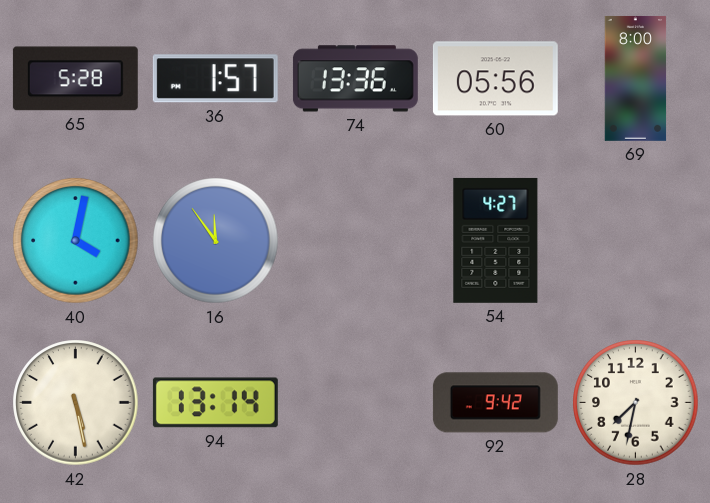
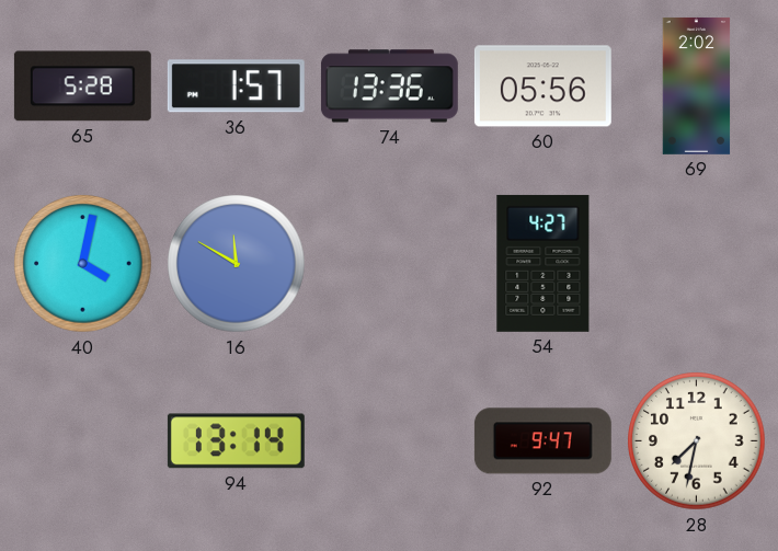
69: 8:00 -> 2:02
16: 11:54 -> 11:50
42: 5:28 -> none
92: 9:42 -> 9:47
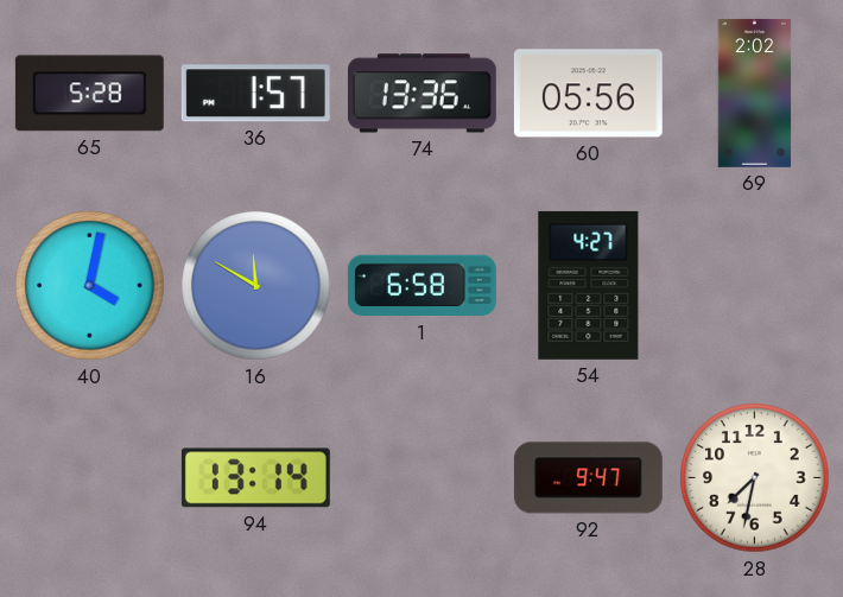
1: none -> 6:58
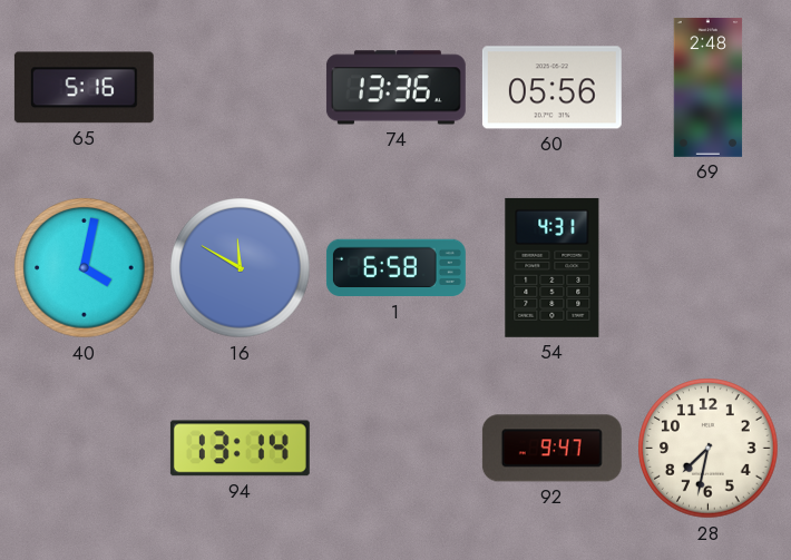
65: 5:28 -> 5:16
36: 1:57 -> none
69: 2:02 -> 2:48
54: 4:27 -> 4:31
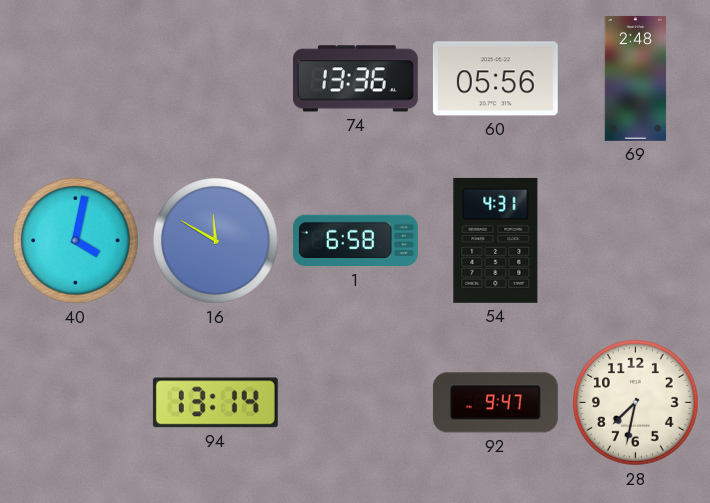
65: 5:16 -> none
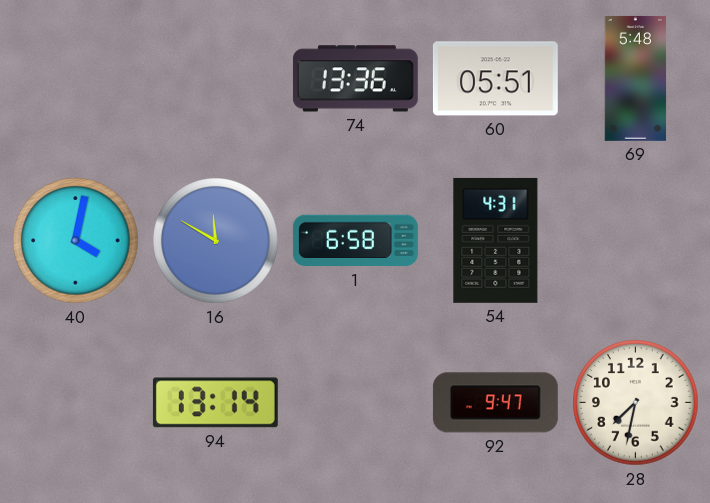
60: 05:56 -> 05:51
69: 2:48 -> 5:48
